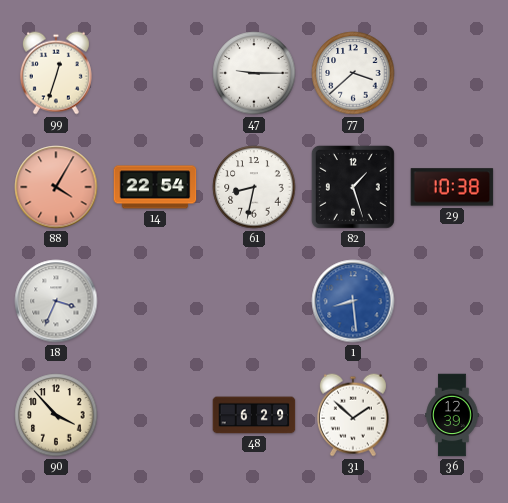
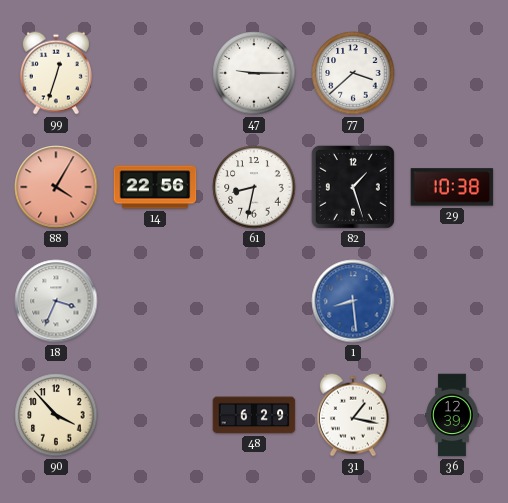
14: 22:54 -> 22:56
31: 1:52 -> 1:17
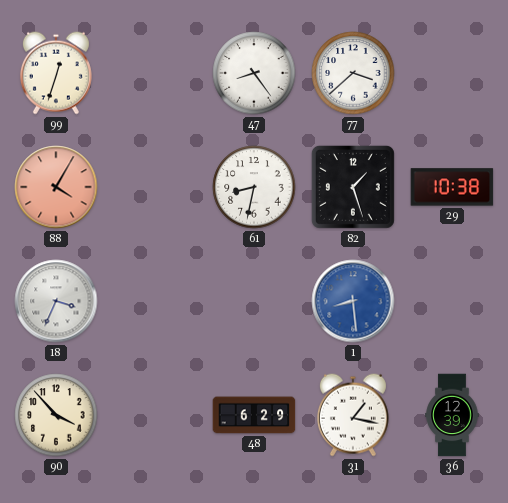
47: 9:15 -> 8:24
14: 22:56 -> none
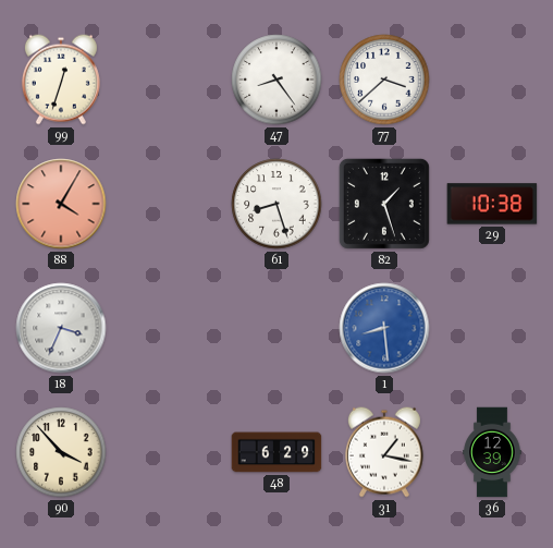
61: 8:32 -> 8:27
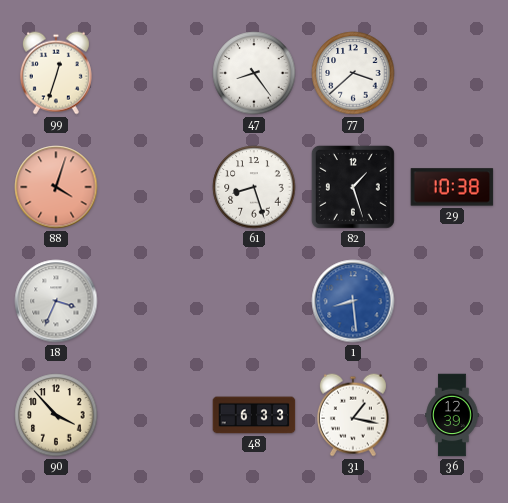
88: 4:05 -> 4:03
48: 6:29 -> 6:33
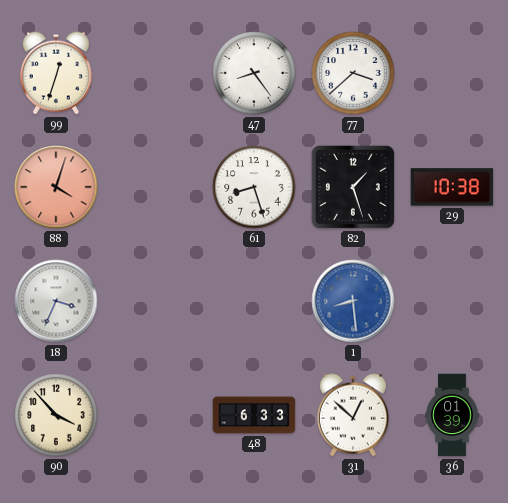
31: 1:17 -> 12:52
36: 12:39 -> 01:39
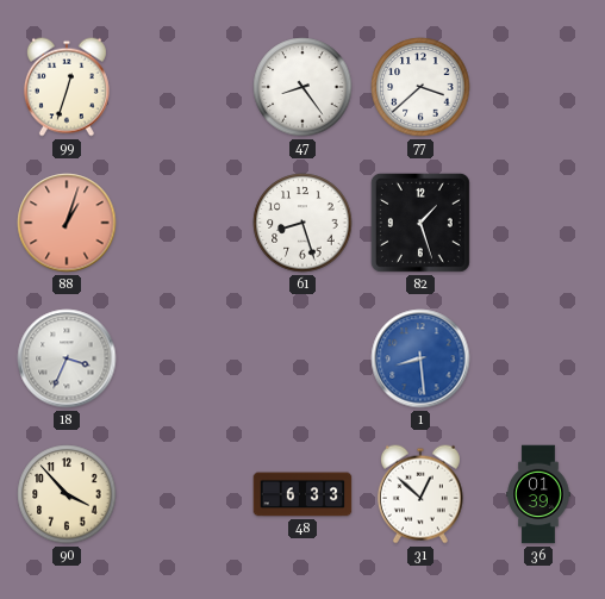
88: 4:03 -> 1:03
29: 10:38 -> none
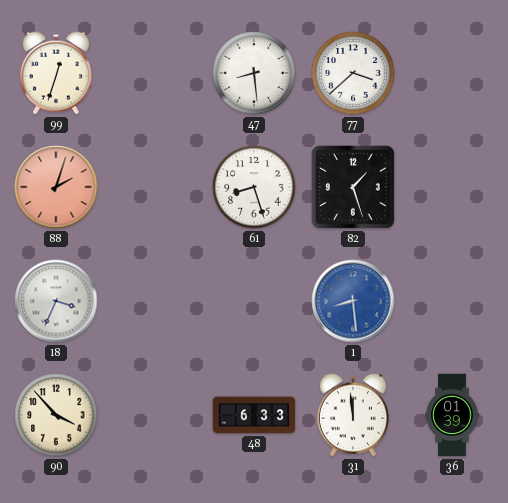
47: 8:24 -> 8:29
88: 1:03 -> 2:03
31: 12:52 -> 11:59
